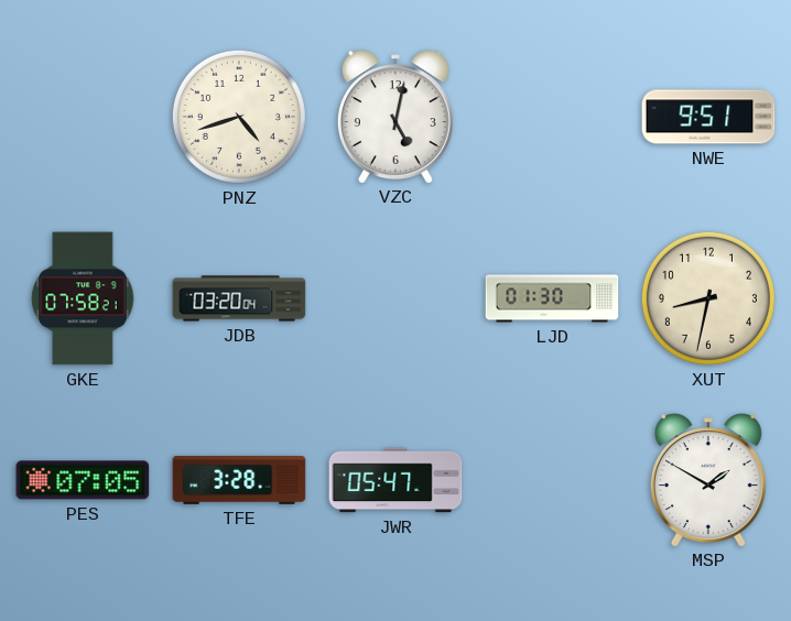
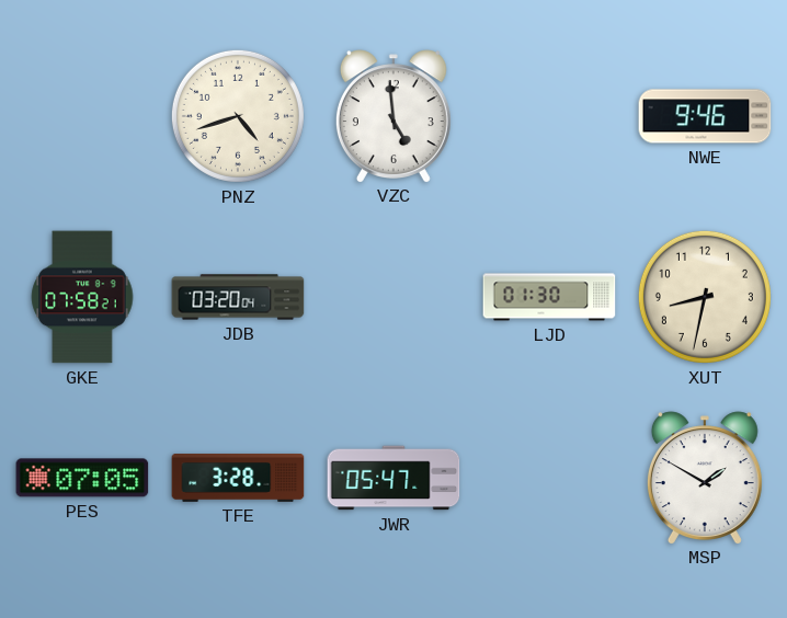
VZC: 5:02 -> 4:59
NWE: 9:51 -> 9:46
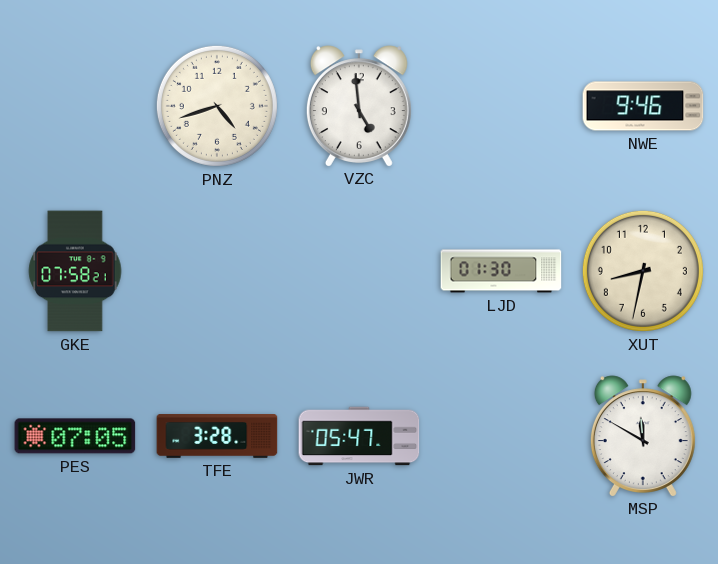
JDB: 03:20 -> none
MSP: 1:50 -> 11:50
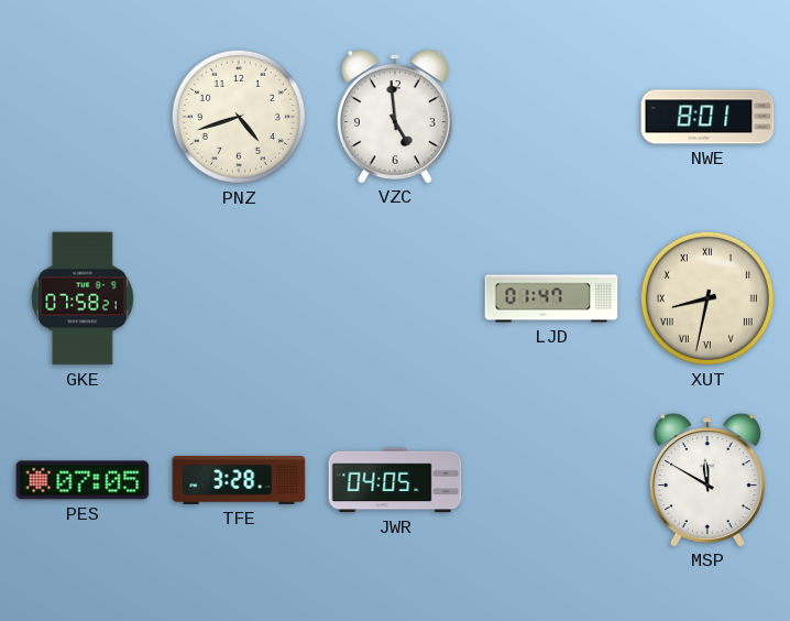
NWE: 9:46 -> 8:01
LJD: 01:30 -> 01:47
XUT numerals: Arabic -> Roman
JWR: 05:47 -> 04:05
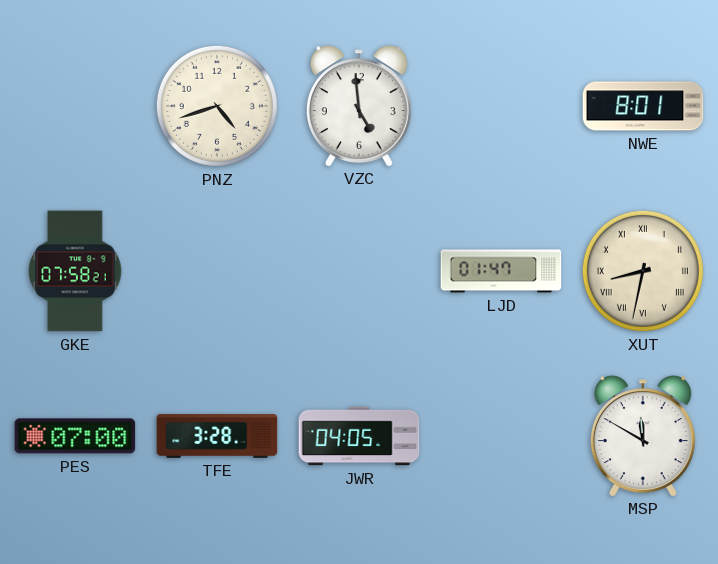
PES: 07:05 -> 07:00
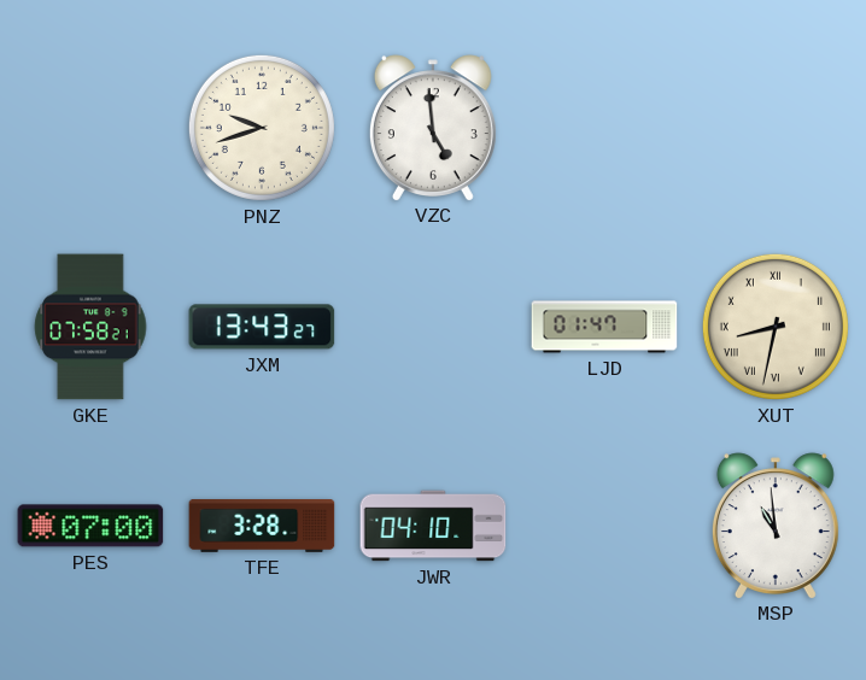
PNZ: 4:42 -> 9:42
NWE: 8:01 -> none
JXM: none -> 13:43
JWR: 04:05 -> 04:10
MSP: 11:50 -> 10:59
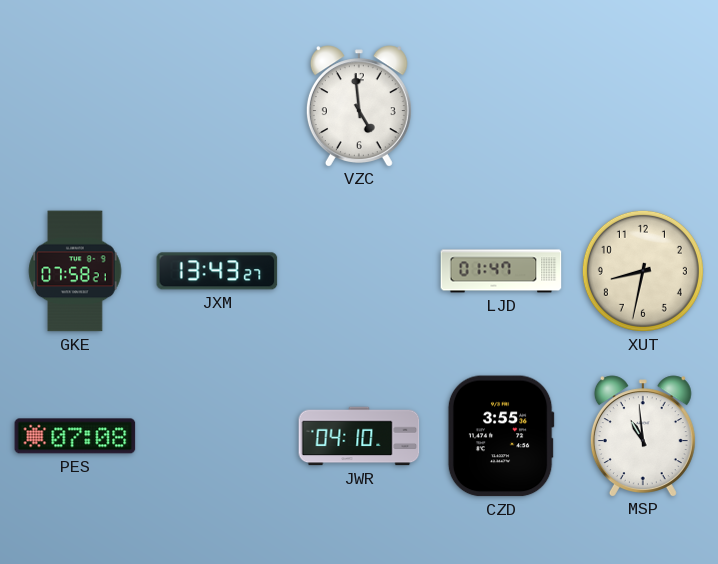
PNZ: 9:42 -> none
XUT numerals: Roman -> Arabic
PES: 07:00 -> 07:08
TFE: 3:28 -> none
CZD: none -> 3:55
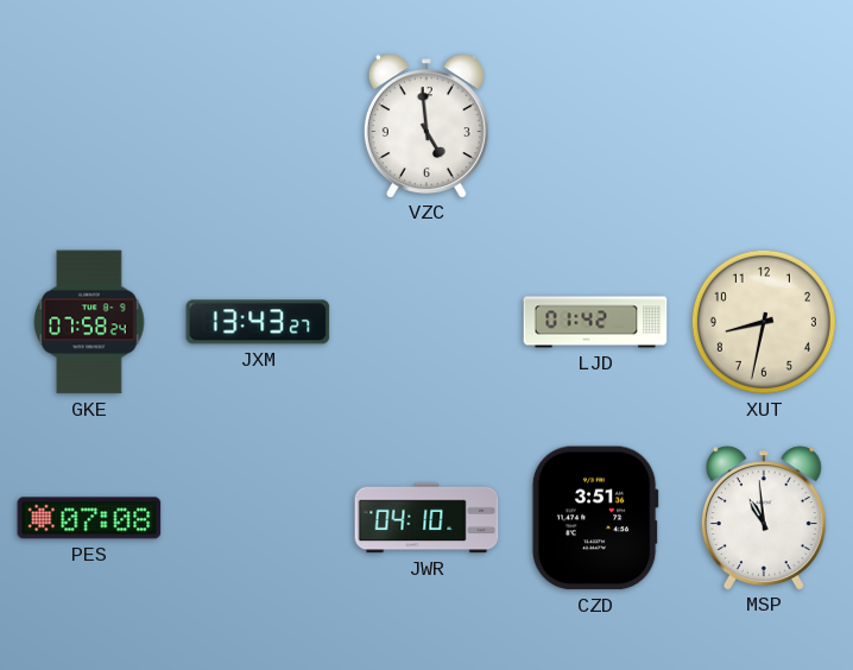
GKE: 07:58:21 -> 07:58:24
LJD: 01:47 -> 01:42
CZD: 3:55 -> 3:51
